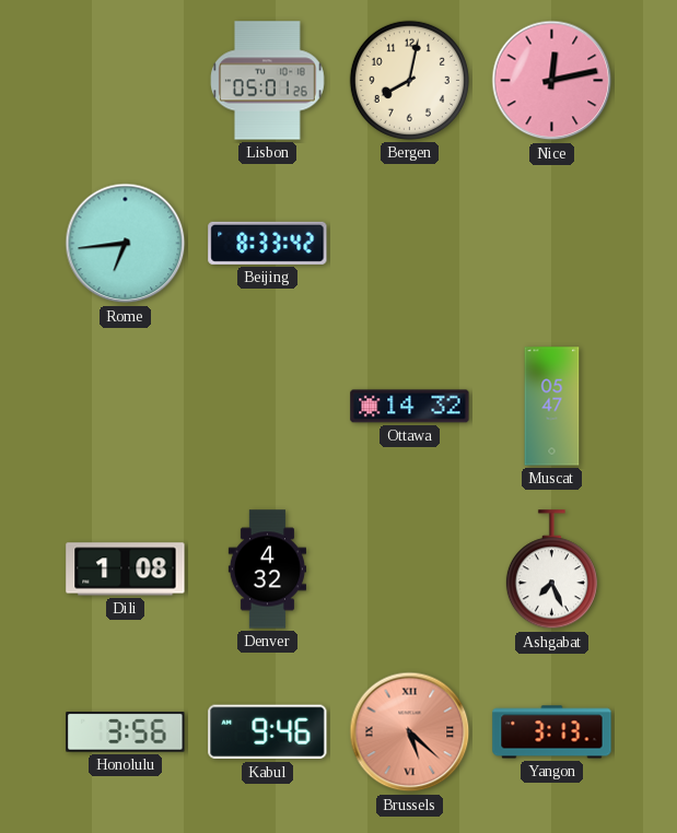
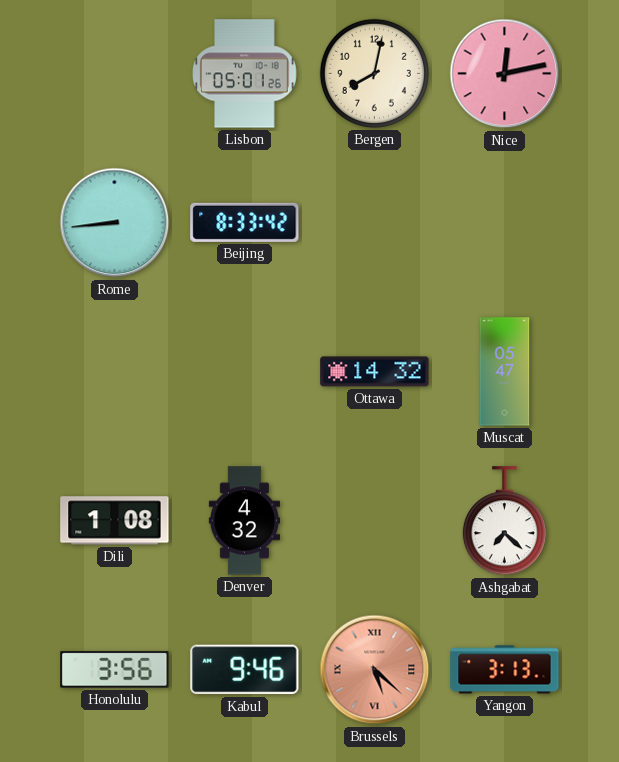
Rome: 6:44 -> 8:44
Ashgabat: 7:26 -> 7:22
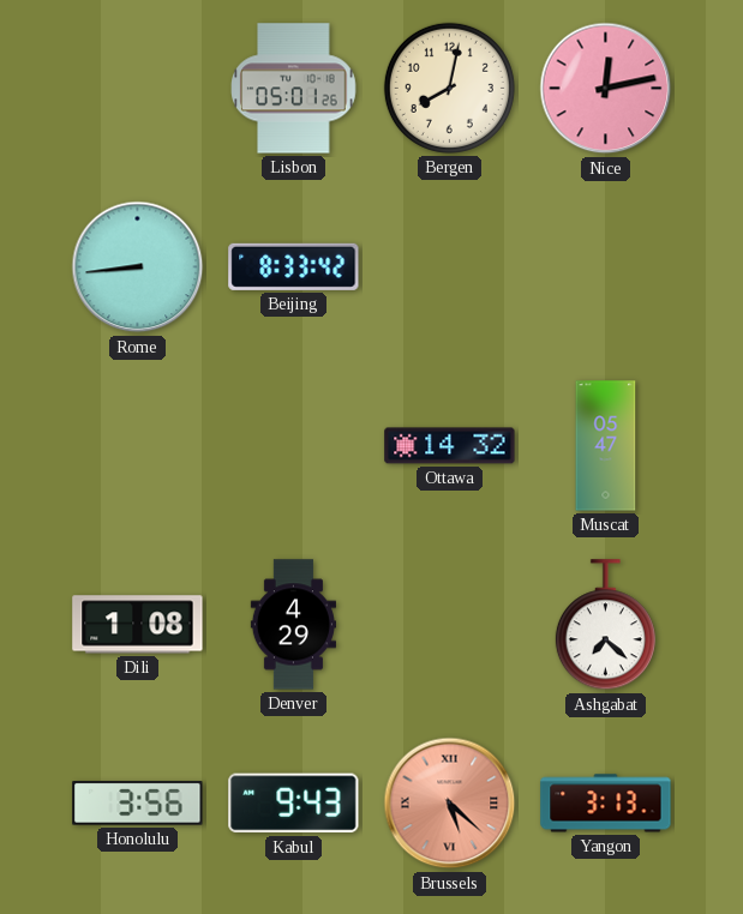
Denver: 4:32 -> 4:29
Kabul: 9:46 -> 9:43
